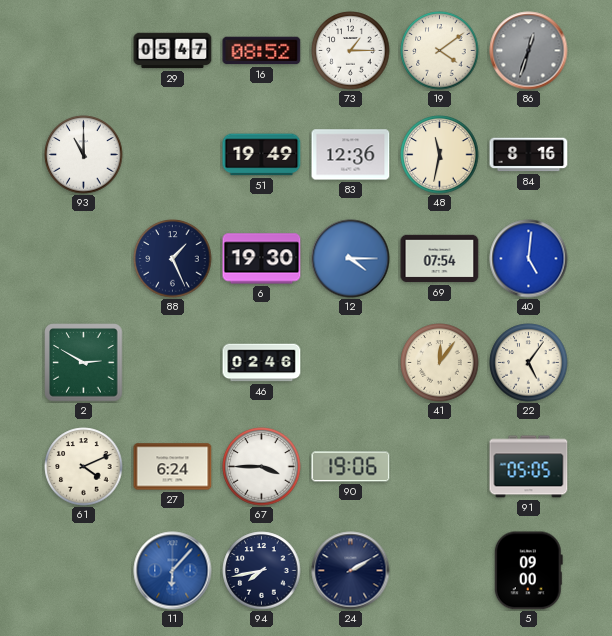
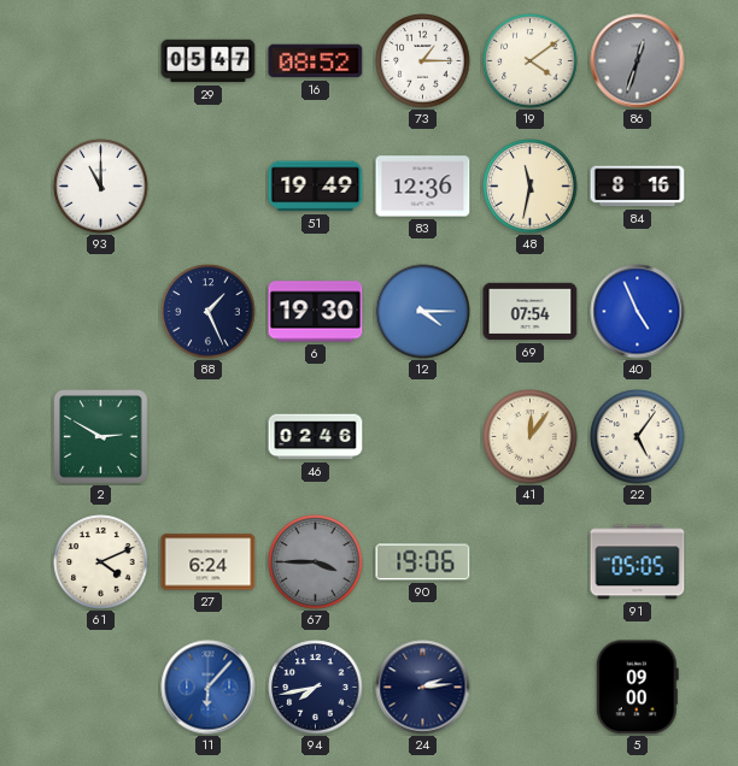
40: 5:01 -> 4:56
67 dial: white -> grey
24: 2:10 -> 2:14
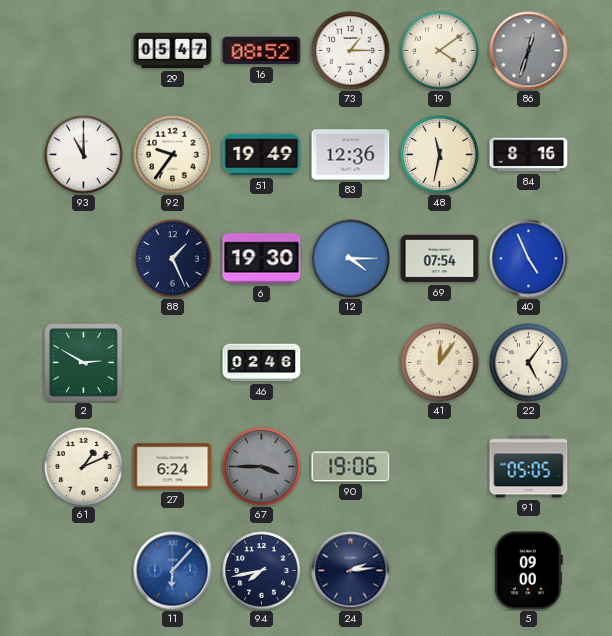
92: none -> 9:36
61: 4:11 -> 1:11
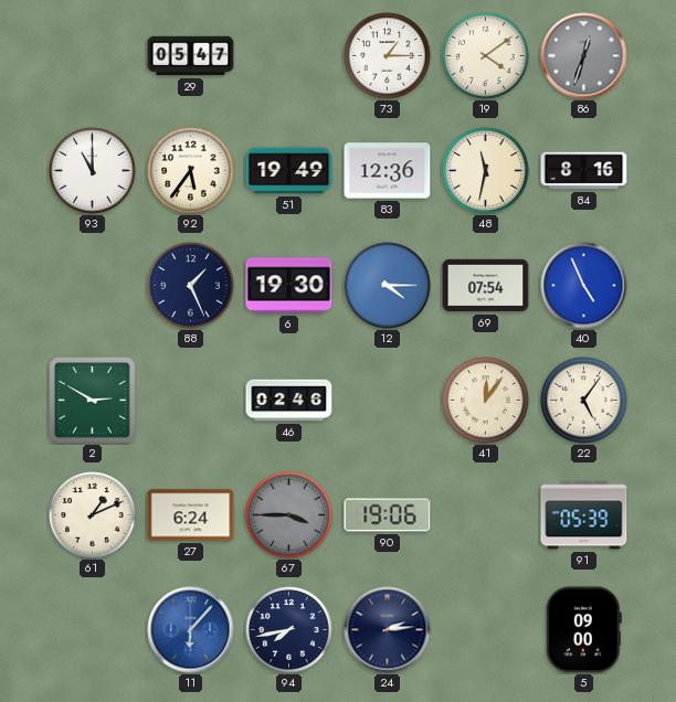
16: 08:52 -> none
92: 9:36 -> 5:36
91: 05:05 -> 05:39
